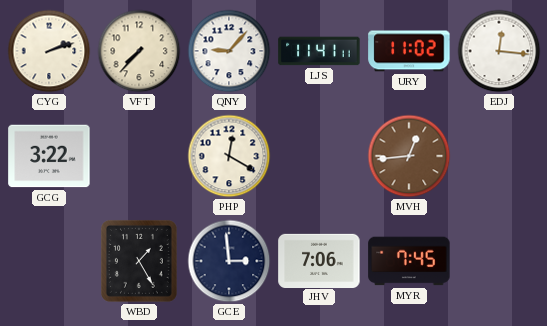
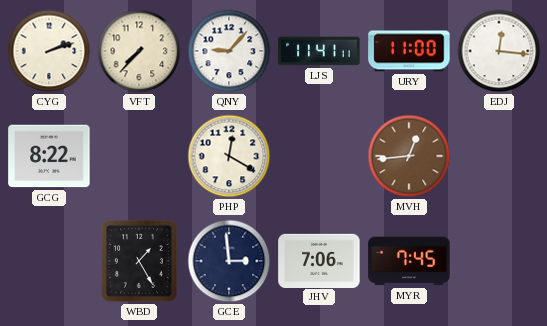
URY: 11:02 -> 11:00
GCG: 3:22 -> 8:22
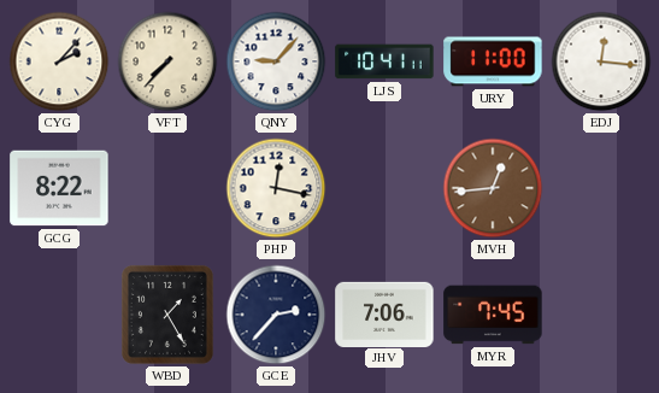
CYG: 2:12 -> 2:07
LJS: 11:41 -> 10:41
PHP: 12:20 -> 12:17
GCE: 2:59 -> 2:37
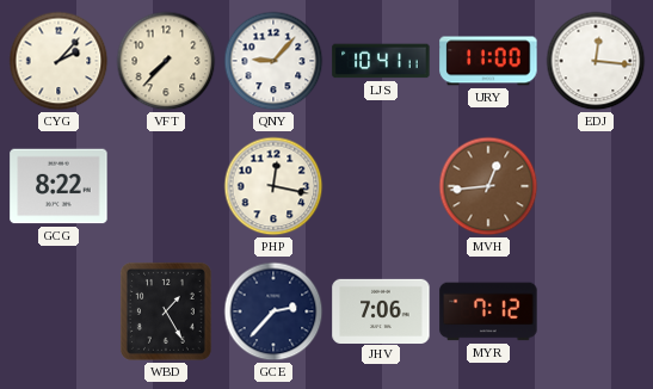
MYR: 7:45 -> 7:12
